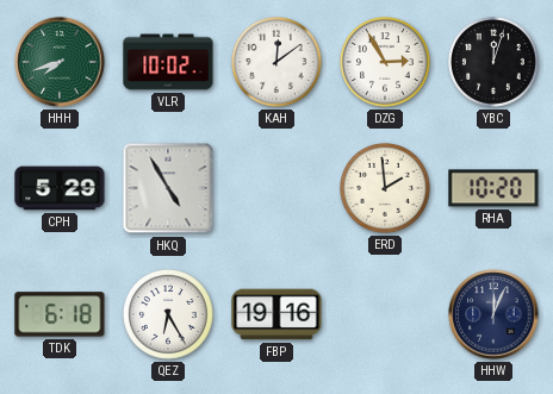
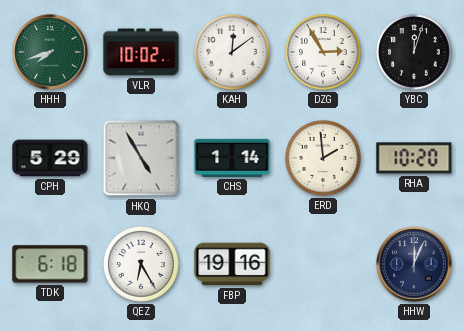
CHS: none -> 1:14
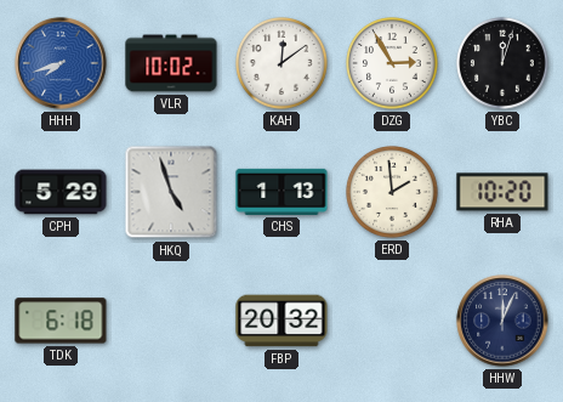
HHH dial: green -> blue
HKQ: 4:55 -> 4:57
CHS: 1:14 -> 1:13
QEZ: 6:25 -> none
FBP: 19:16 -> 20:32
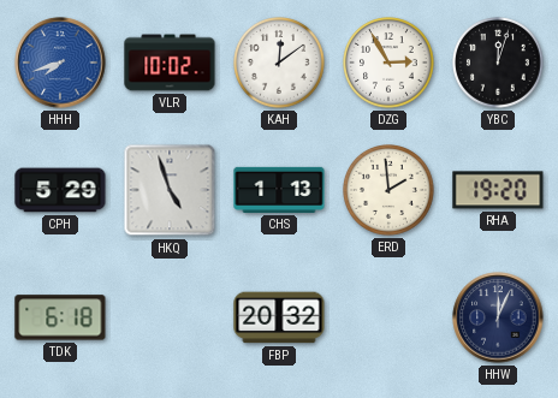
RHA: 10:20 -> 19:20
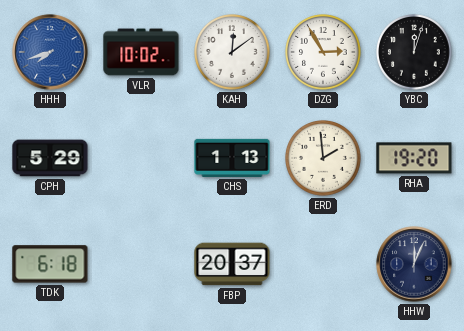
HKQ: 4:57 -> none
FBP: 20:32 -> 20:37
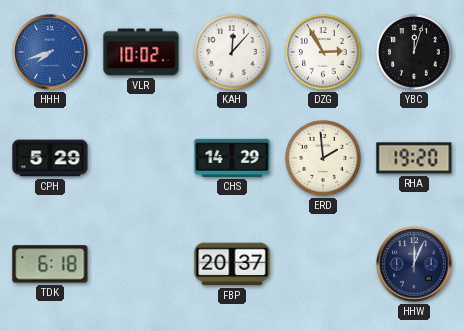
KAH: 12:09 -> 12:07
CHS: 1:13 -> 14:29
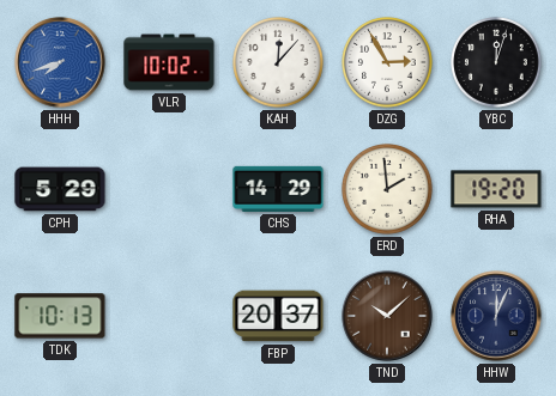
TDK: 6:18 -> 10:13
TND: none -> 10:08
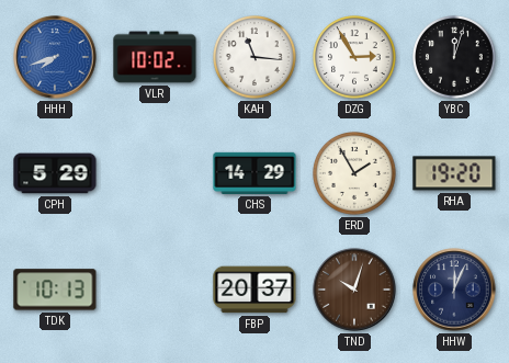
KAH: 12:07 -> 11:16
ERD: 1:59 -> 1:55
TND: 10:08 -> 10:03
